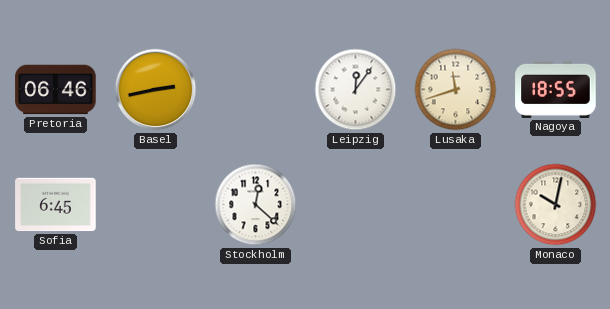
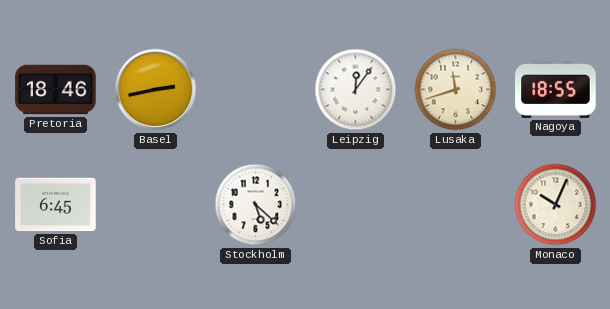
Pretoria: 06:46 -> 18:46
Stockholm: 12:22 -> 5:22
Monaco: 10:02 -> 10:04
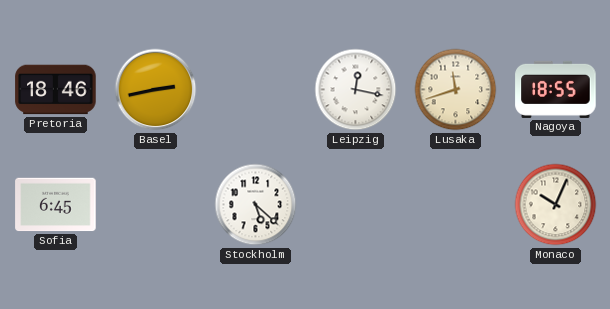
Leipzig: 12:06 -> 12:17
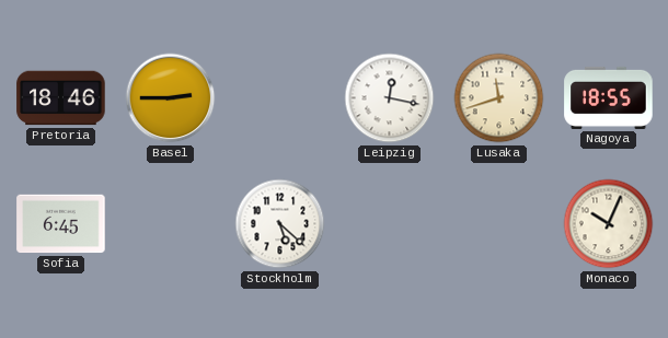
Basel: 2:43 -> 2:45
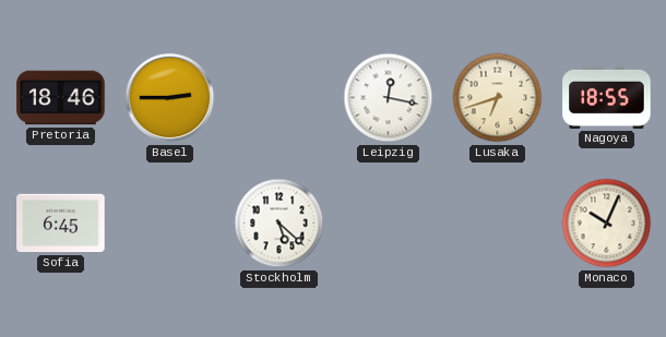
Lusaka: 11:42 -> 6:42
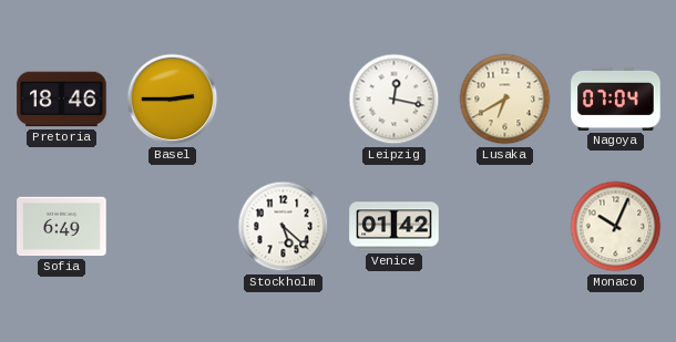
Lusaka: 6:42 -> 6:40
Nagoya: 18:55 -> 07:04
Sofia: 6:45 -> 6:49
Venice: none -> 01:42
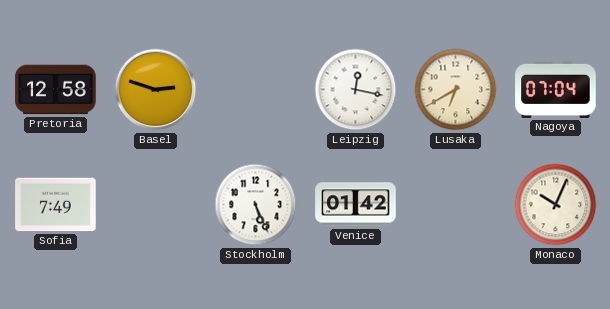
Pretoria: 18:46 -> 12:58
Basel: 2:45 -> 2:48
Sofia: 6:49 -> 7:49
Stockholm: 5:22 -> 5:26
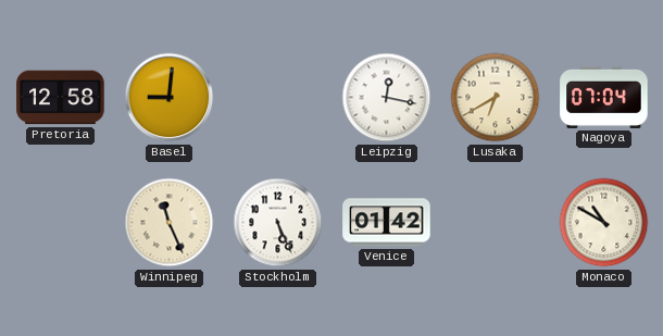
Basel: 2:48 -> 9:01
Sofia: 7:49 -> none
Winnipeg: none -> 11:26
Monaco: 10:04 -> 10:50
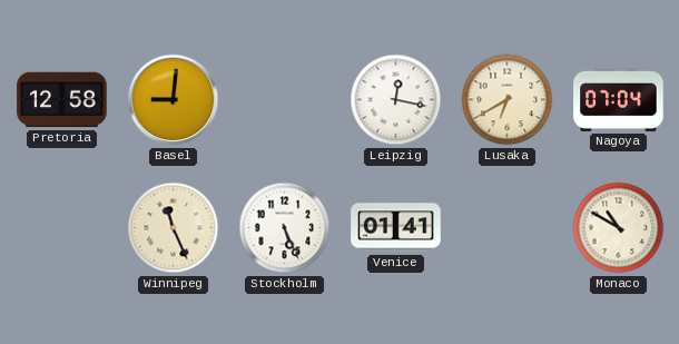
Venice: 01:42 -> 01:41
